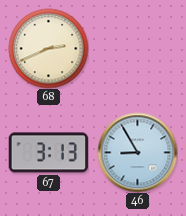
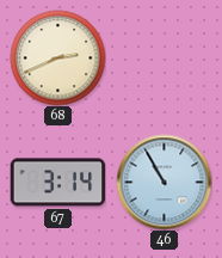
67: 3:13 -> 3:14
46: 8:55 -> 10:55
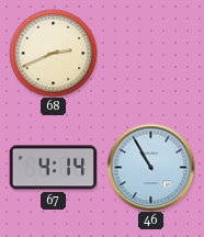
67: 3:14 -> 4:14
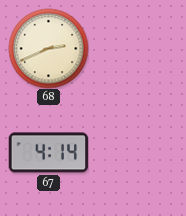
46: 10:55 -> none
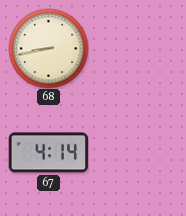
68: 2:41 -> 8:43
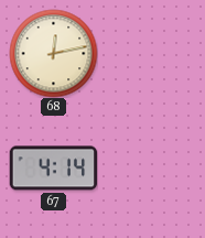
68: 8:43 -> 12:13
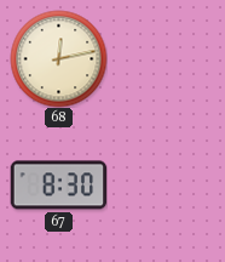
67: 4:14 -> 8:30
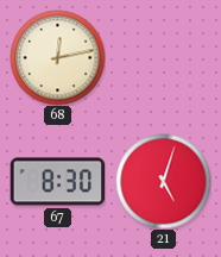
21: none -> 5:03
